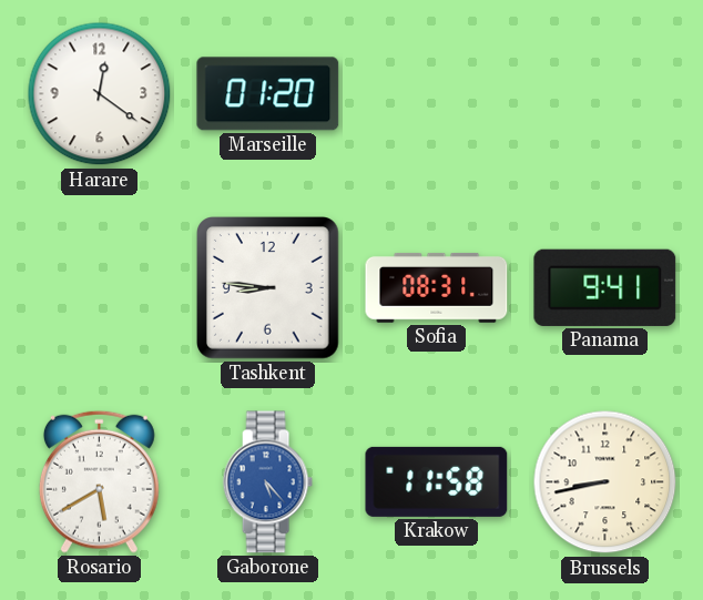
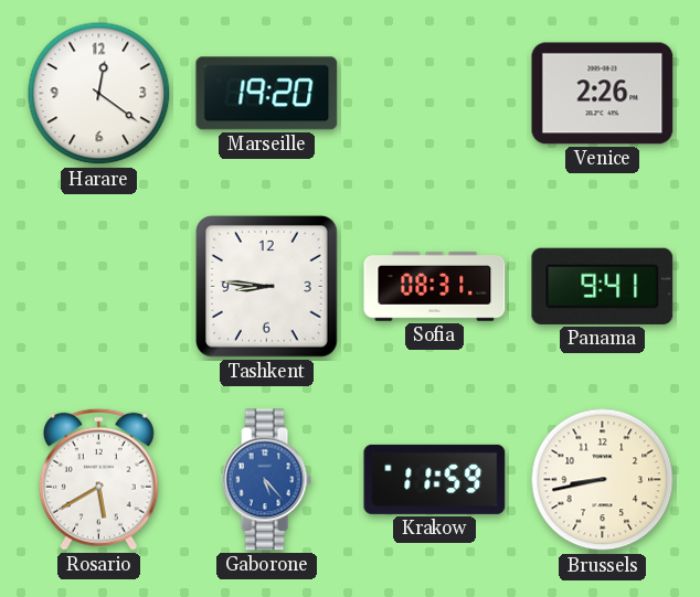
Marseille: 01:20 -> 19:20
Venice: none -> 2:26
Krakow: 11:58 -> 11:59
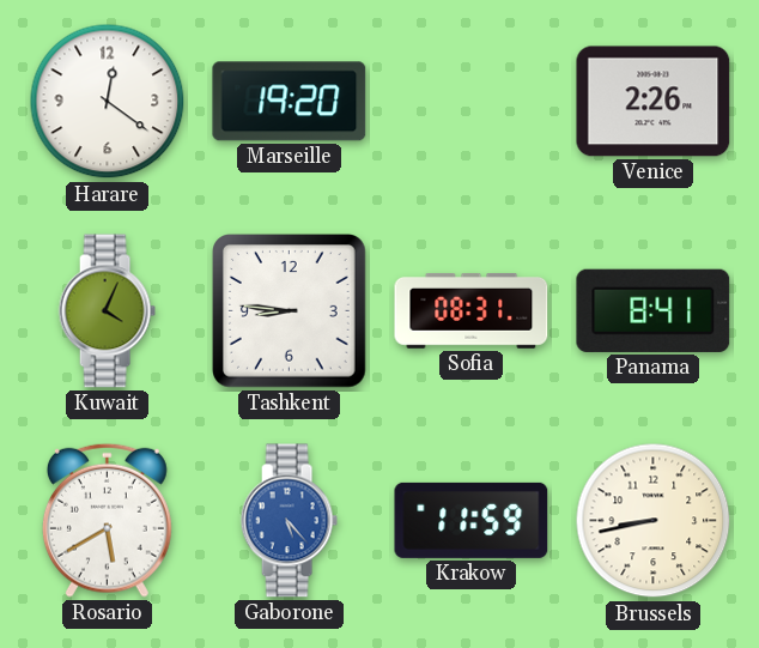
Kuwait: none -> 4:04
Panama: 9:41 -> 8:41
